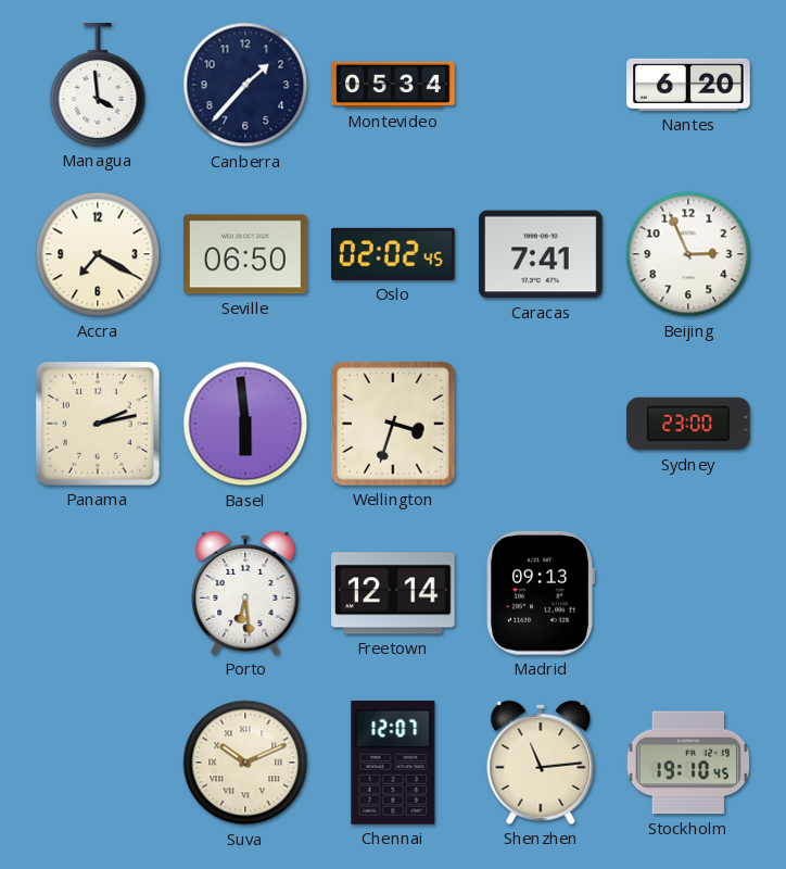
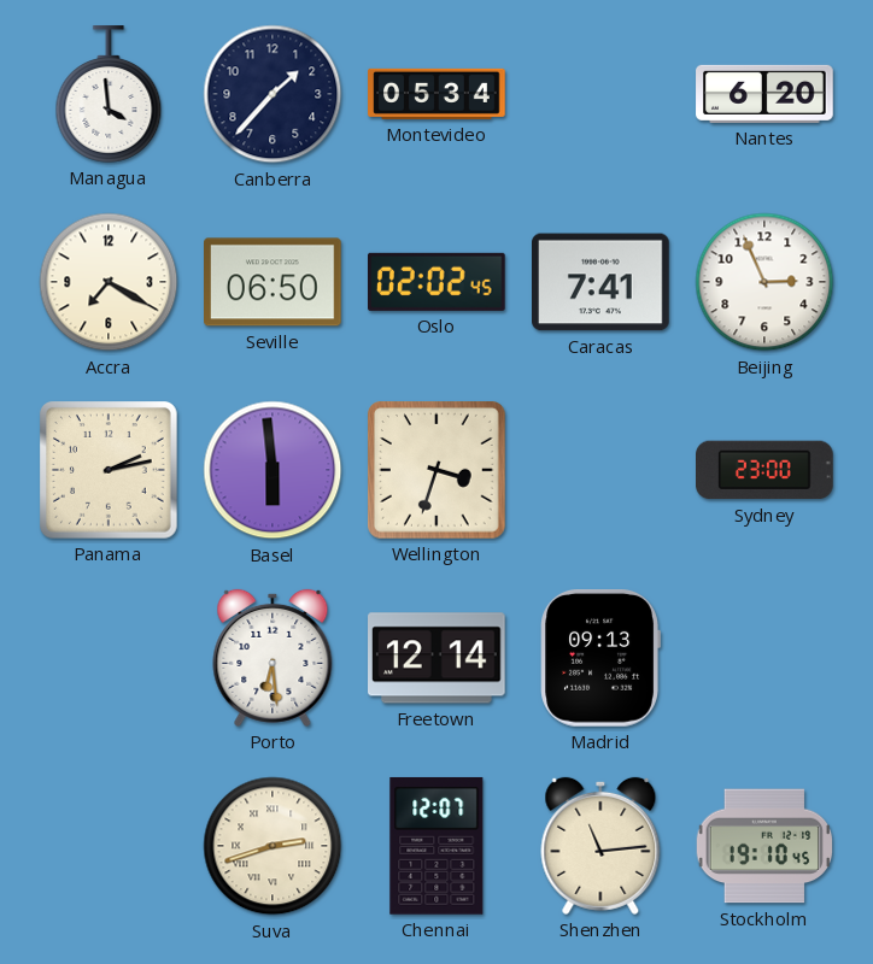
Suva: 10:11 -> 2:42
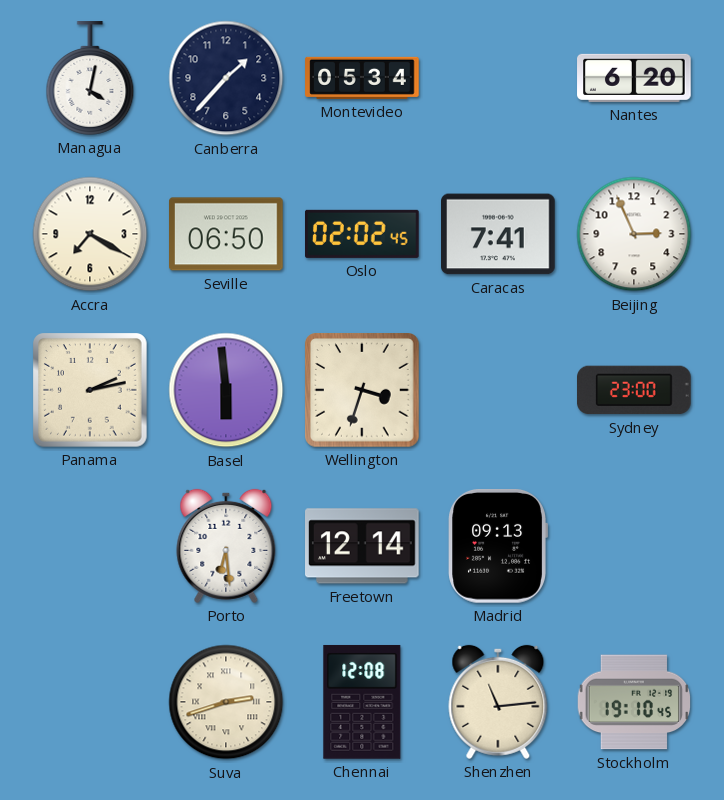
Managua: 3:59 -> 4:02
Chennai: 12:07 -> 12:08
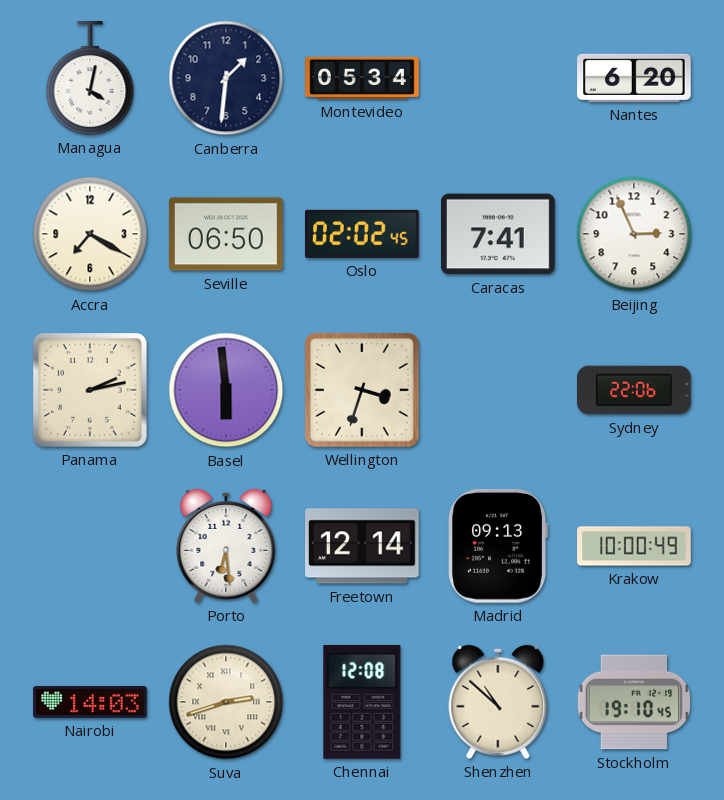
Canberra: 1:37 -> 1:31
Sydney: 23:00 -> 22:06
Krakow: none -> 10:00
Nairobi: none -> 14:03
Shenzhen: 11:14 -> 10:52
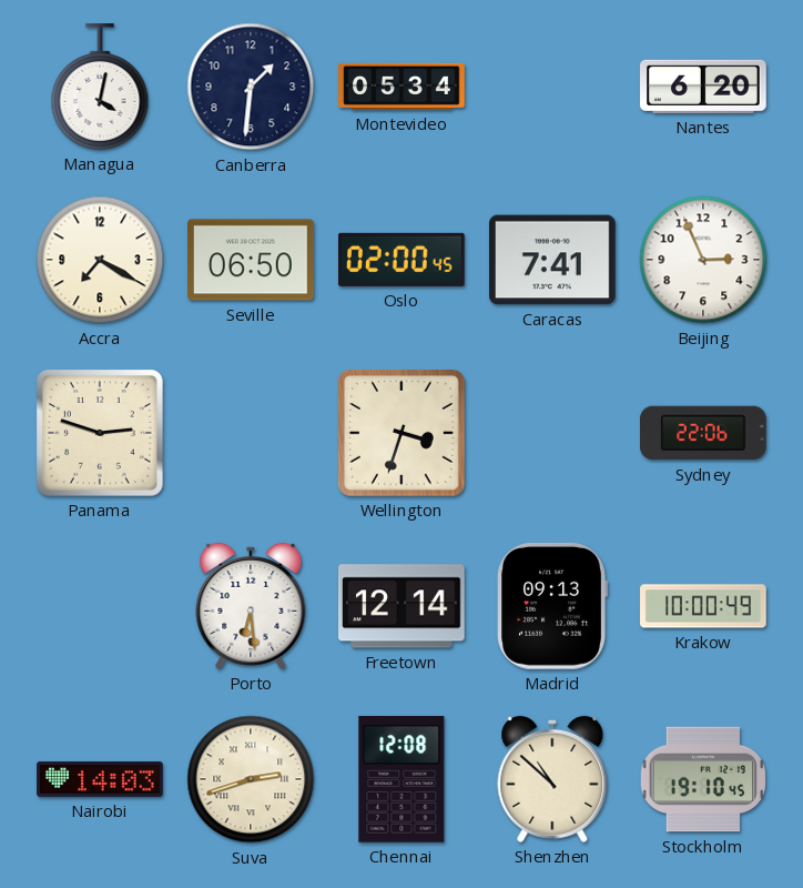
Oslo: 02:02 -> 02:00
Panama: 2:13 -> 2:48
Basel: 5:59 -> none
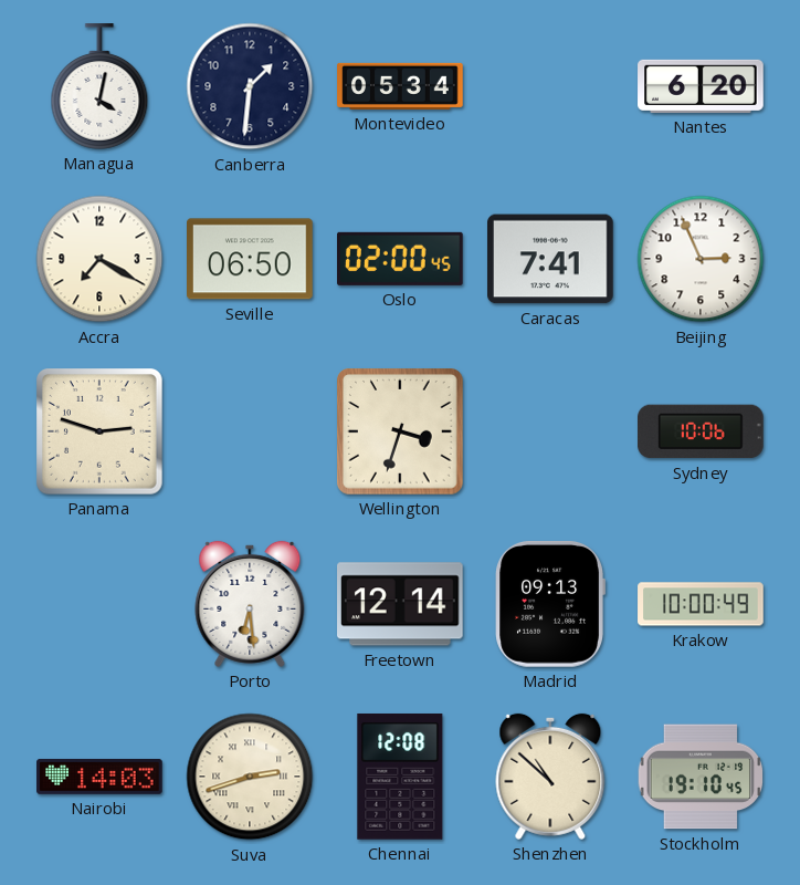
Sydney: 22:06 -> 10:06
